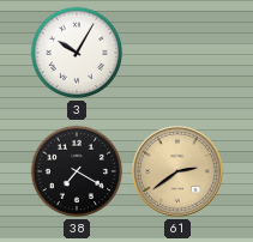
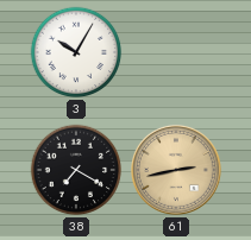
61: 2:39 -> 2:43
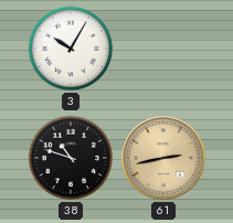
38: 7:20 -> 10:48
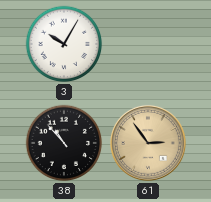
38: 10:48 -> 10:53
61: 2:43 -> 2:54
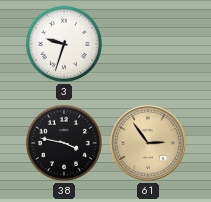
3: 10:05 -> 9:33
38: 10:53 -> 3:47
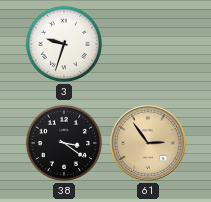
38: 3:47 -> 3:21
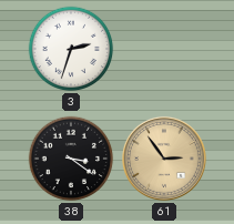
3: 9:33 -> 2:33
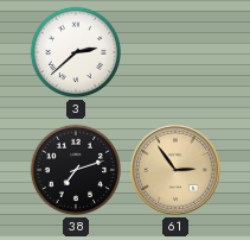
3: 2:33 -> 2:38
38: 3:21 -> 7:12
